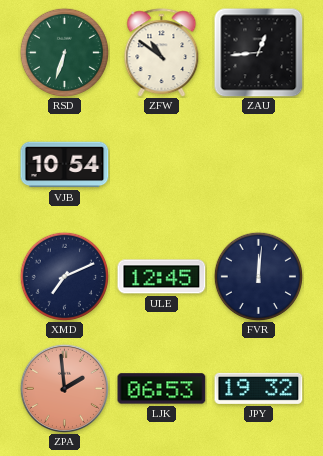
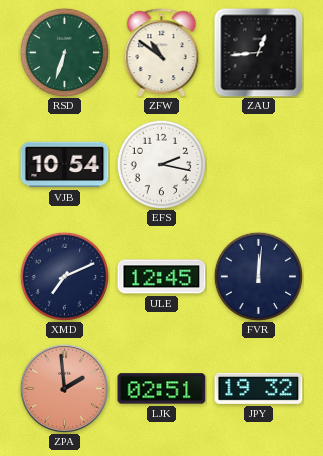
EFS: none -> 2:17
LJK: 06:53 -> 02:51
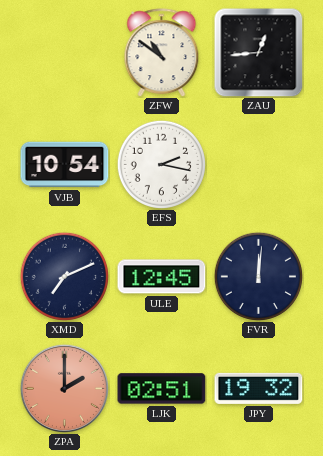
RSD: 6:33 -> none
ZPA: 1:59 -> 2:00
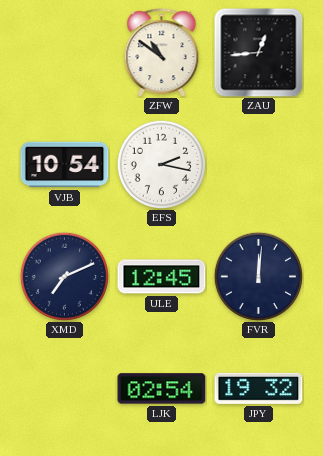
ZPA: 2:00 -> none
LJK: 02:51 -> 02:54
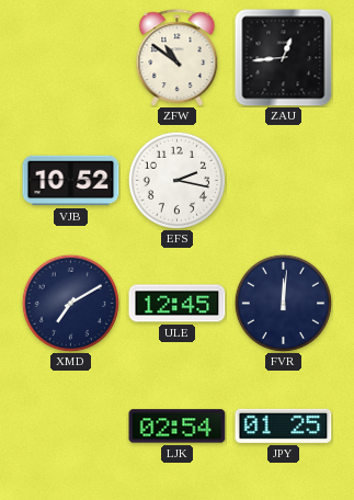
VJB: 10:54 -> 10:52
XMD: 7:11 -> 7:10
JPY: 19:32 -> 01:25
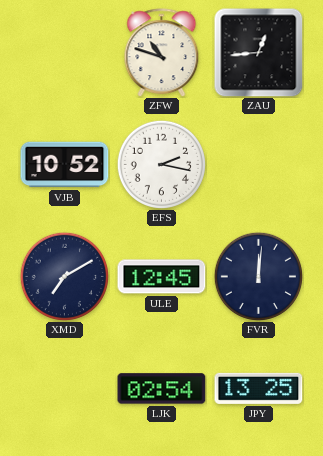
ZFW: 10:51 -> 10:48
JPY: 01:25 -> 13:25
